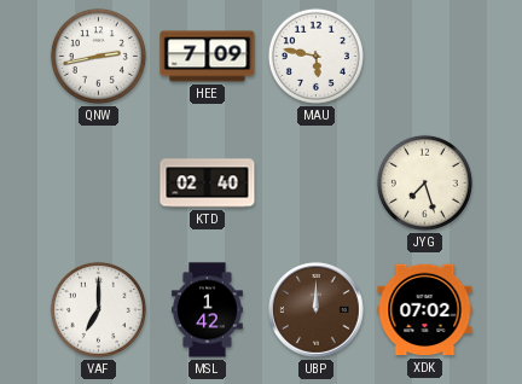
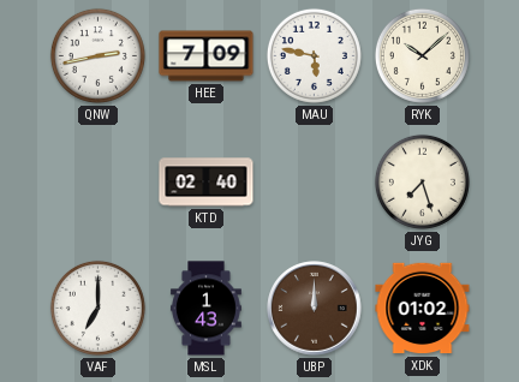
RYK: none -> 10:08
MSL: 1:42 -> 1:43
XDK: 07:02 -> 01:02
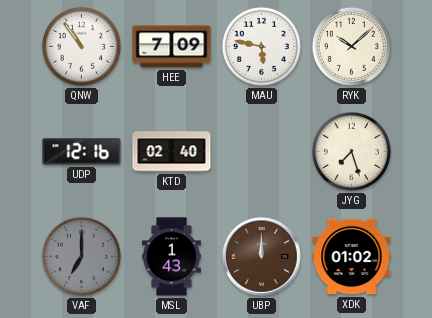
QNW: 2:43 -> 10:54
UDP: none -> 12:16
VAF dial: white -> grey
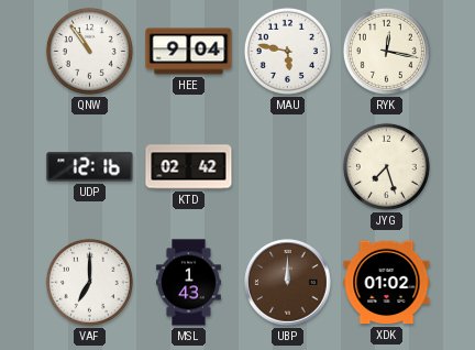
HEE: 7:09 -> 9:04
RYK: 10:08 -> 12:17
KTD: 02:40 -> 02:42
VAF dial: grey -> white
